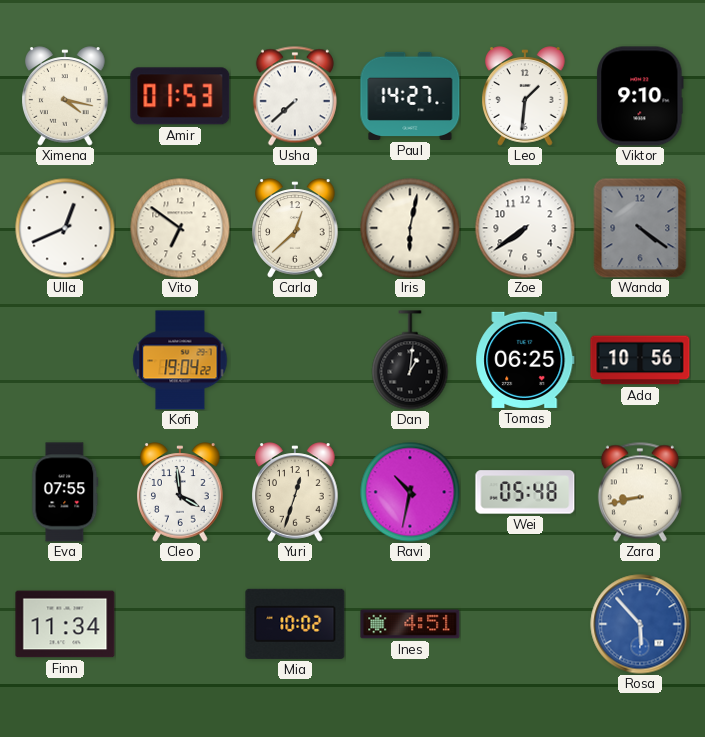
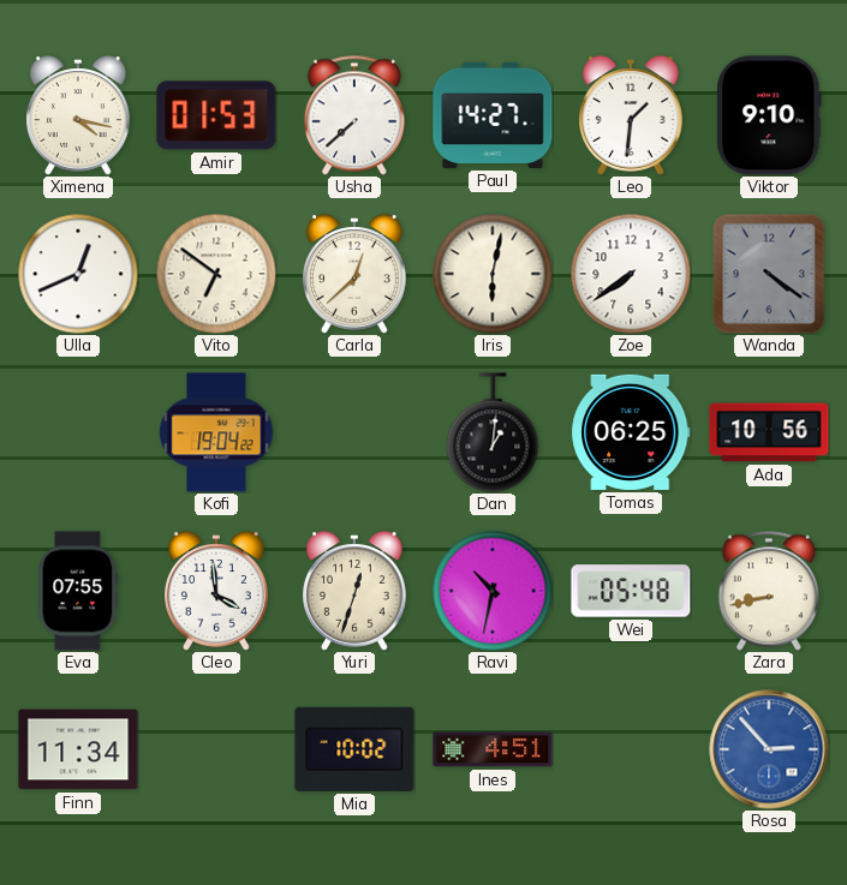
Rosa: 5:53 -> 2:53
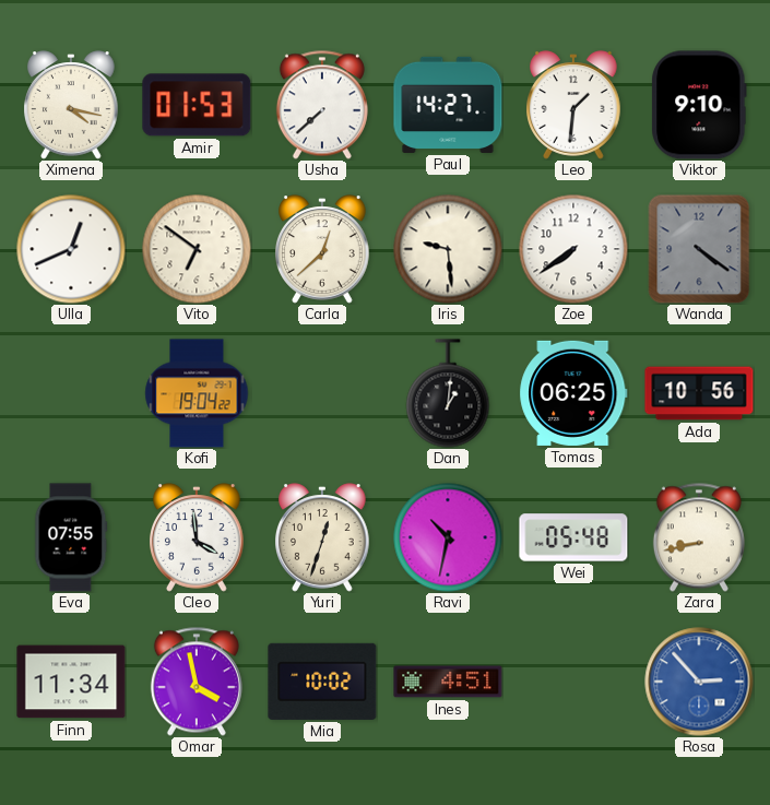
Iris: 6:02 -> 9:29
Omar: none -> 3:58
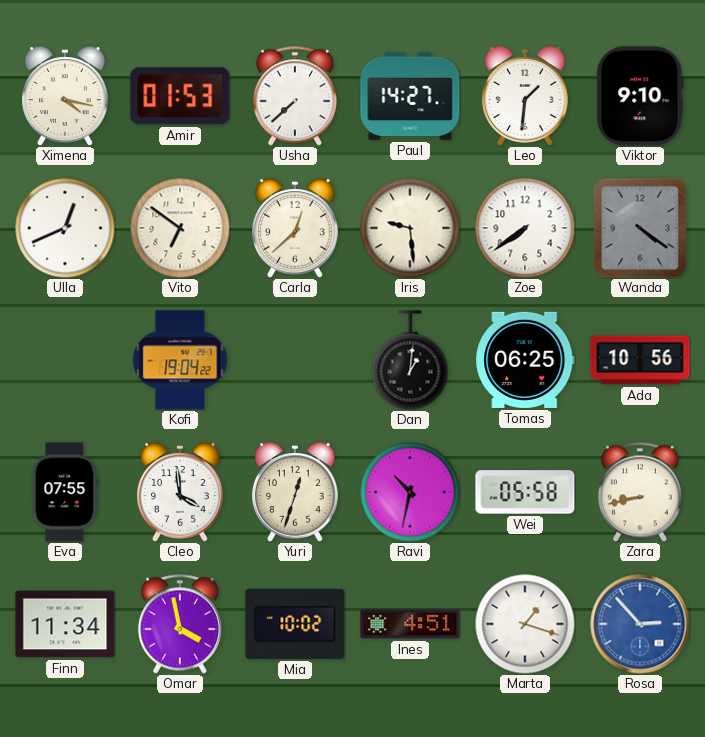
Wei: 05:48 -> 05:58
Marta: none -> 1:18
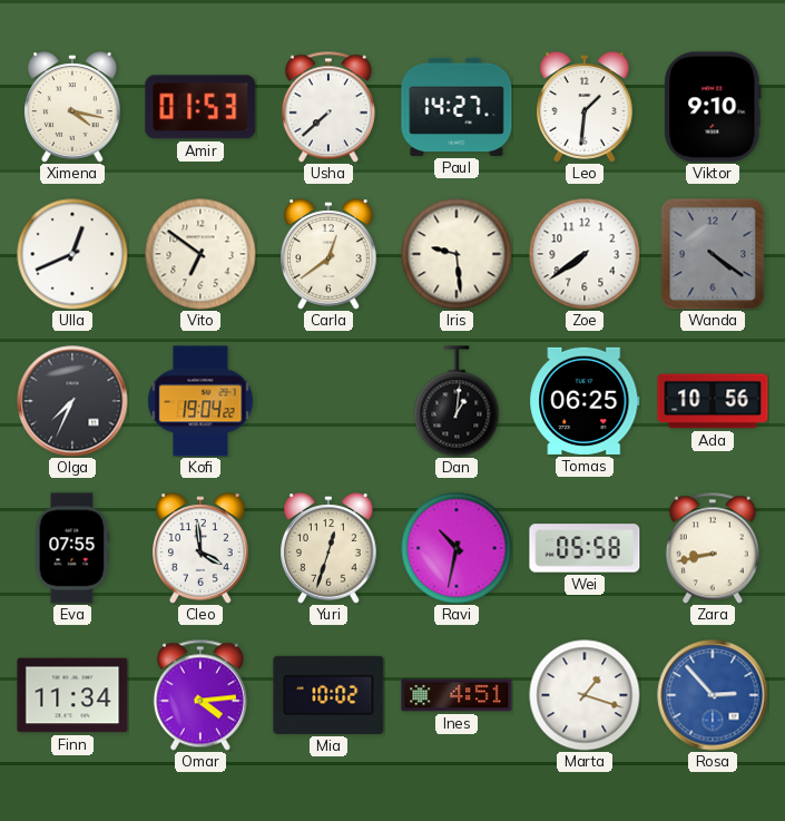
Carla: 12:38 -> 12:39
Olga: none -> 7:34
Omar: 3:58 -> 4:14
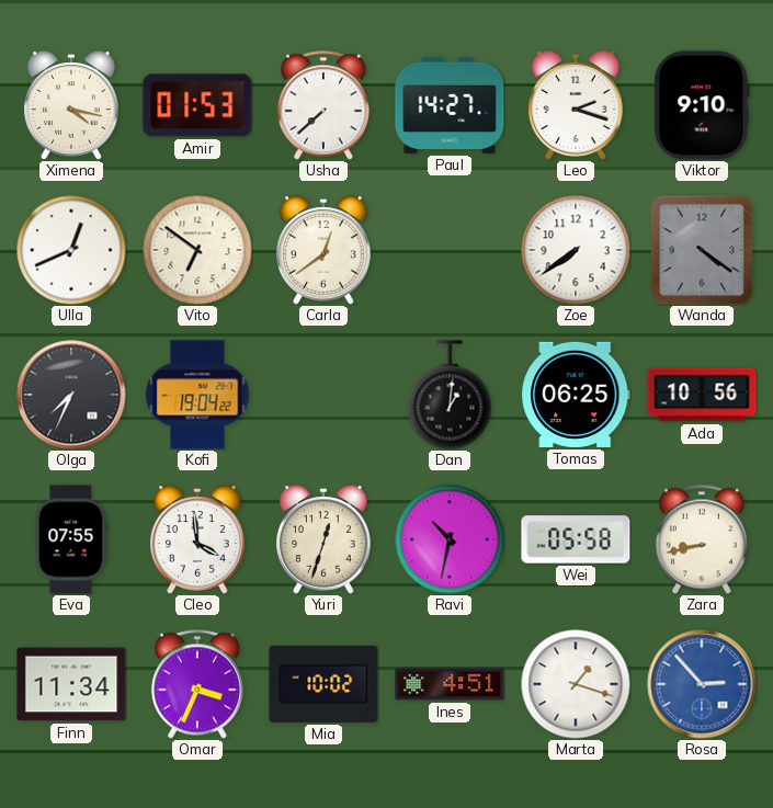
Leo: 1:31 -> 2:18
Iris: 9:29 -> none
Omar: 4:14 -> 3:34
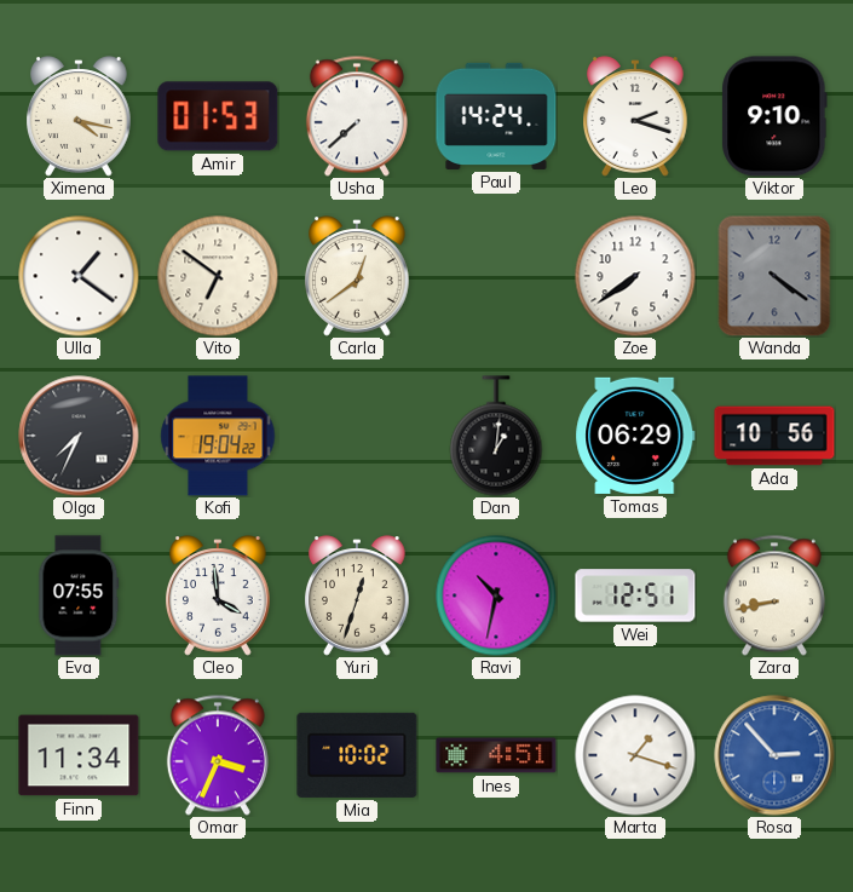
Paul: 14:27 -> 14:24
Ulla: 12:41 -> 1:21
Tomas: 06:25 -> 06:29
Wei: 05:58 -> 12:51
